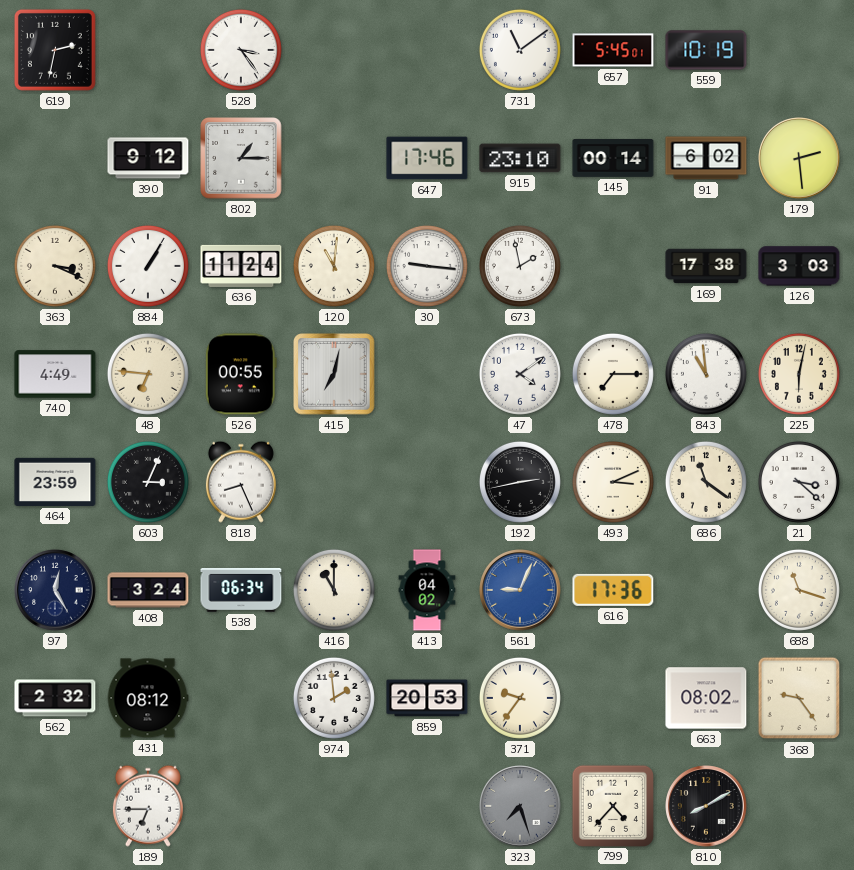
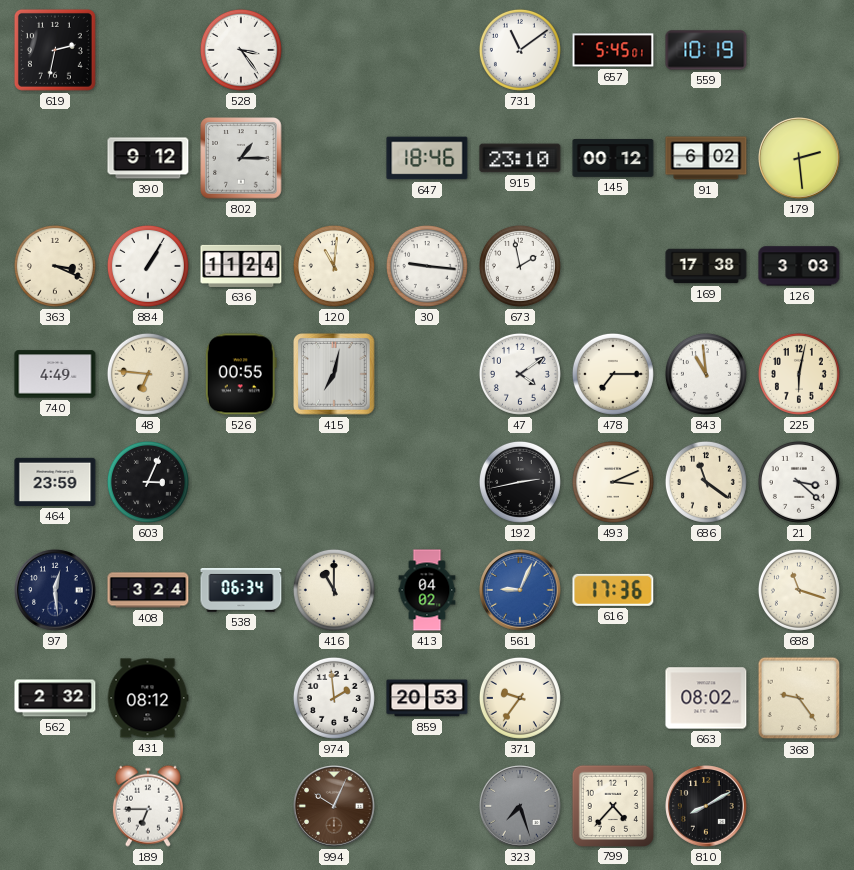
647: 17:46 -> 18:46
145: 00:14 -> 00:12
818: 8:26 -> none
97: 12:25 -> 12:29
994: none -> 10:04
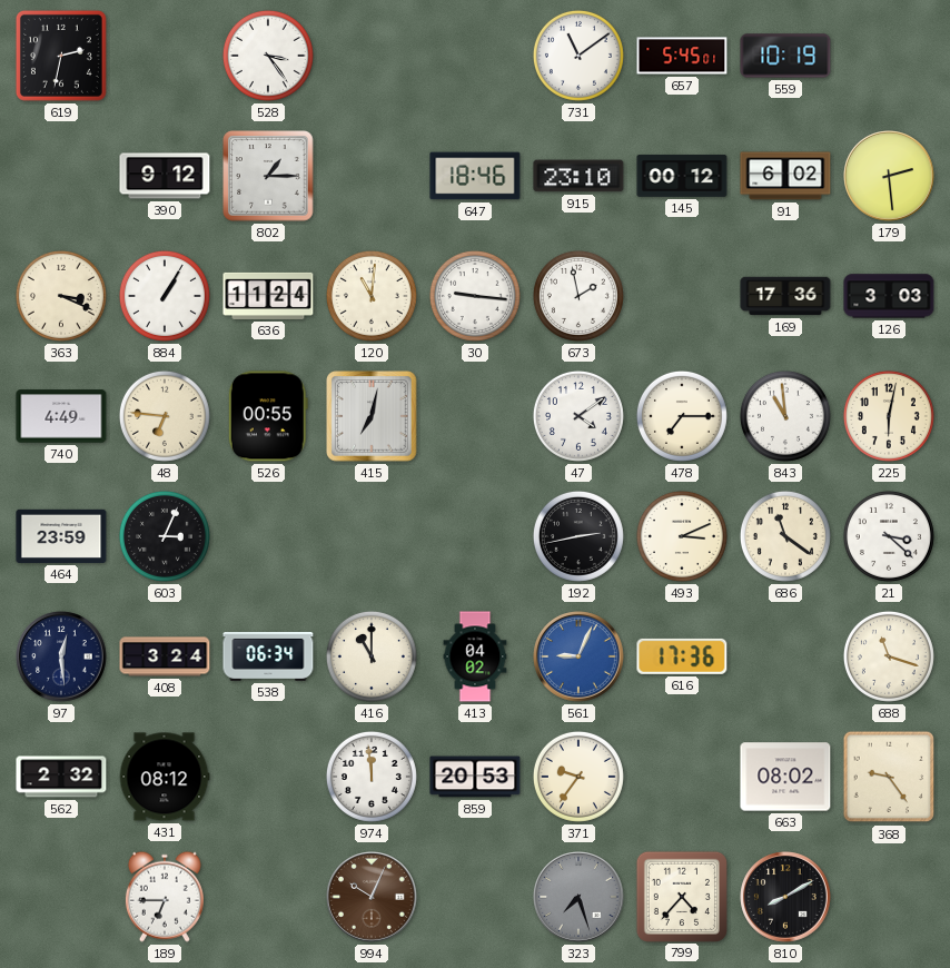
169: 17:38 -> 17:36
974: 1:59 -> 11:59
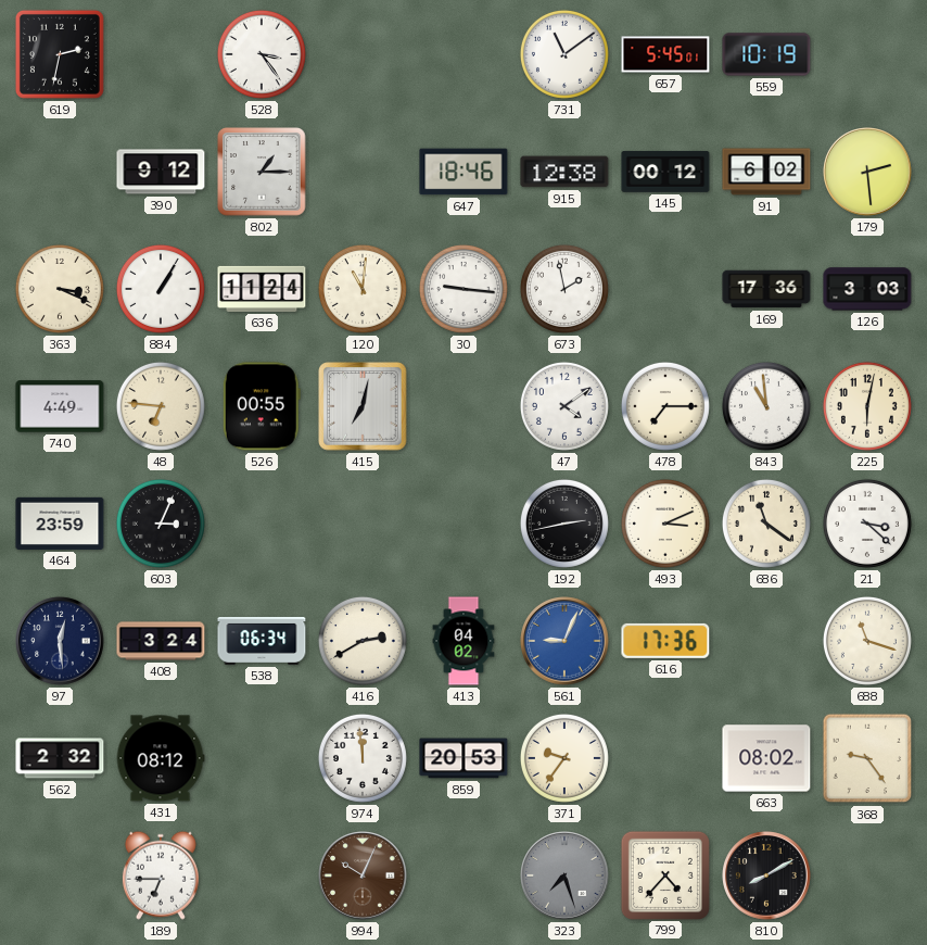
915: 23:10 -> 12:38
416: 11:00 -> 2:40
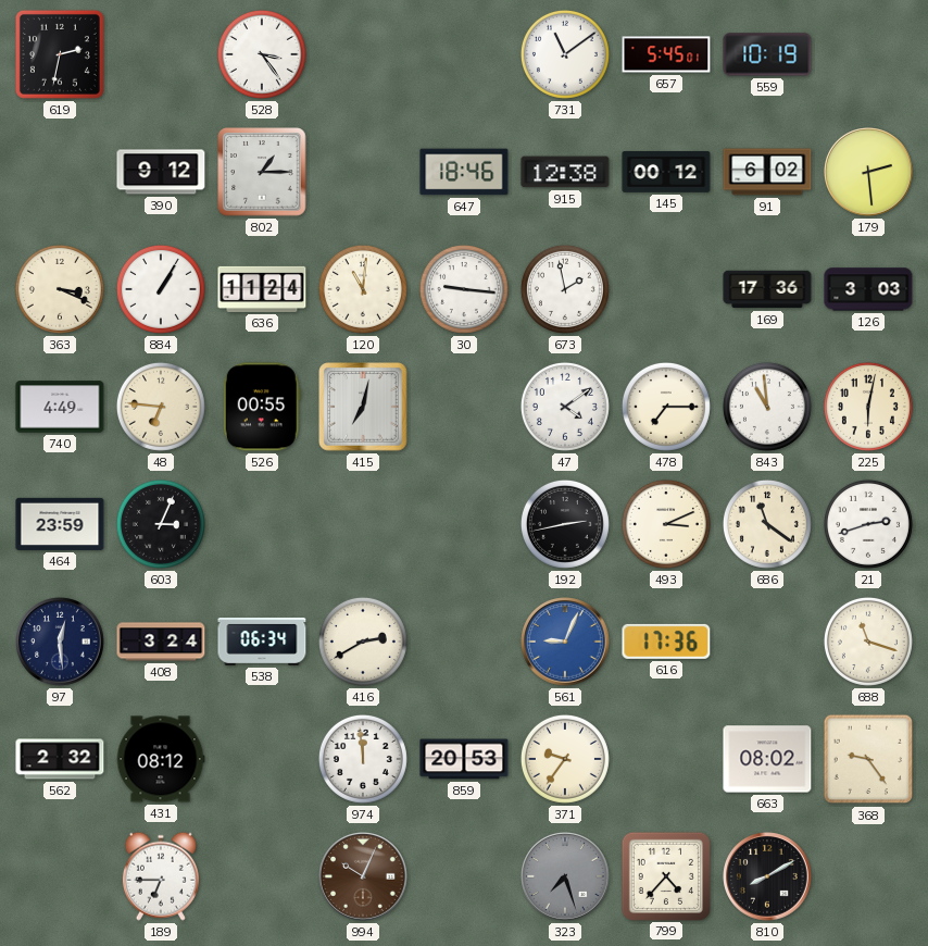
21: 3:22 -> 2:42
413: 04:02 -> none
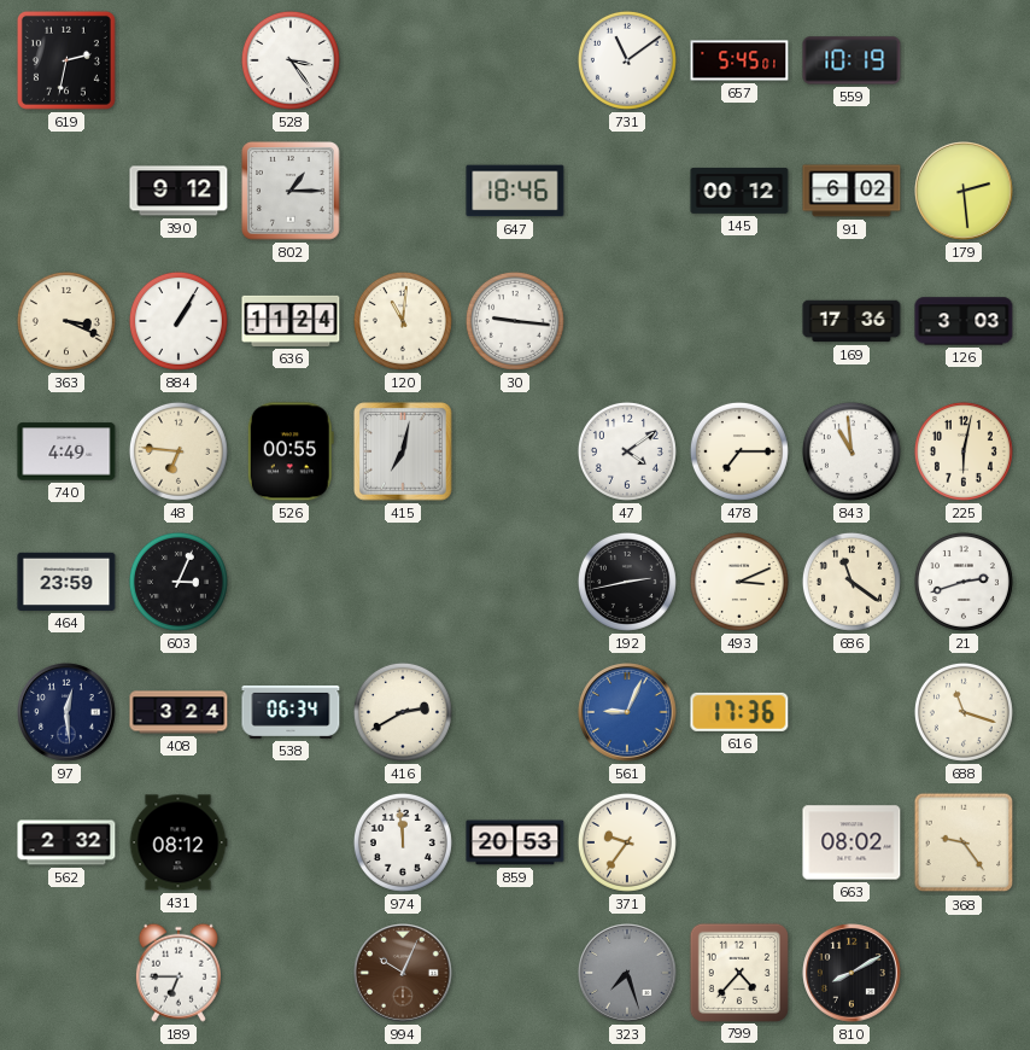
915: 12:38 -> none
673: 1:58 -> none
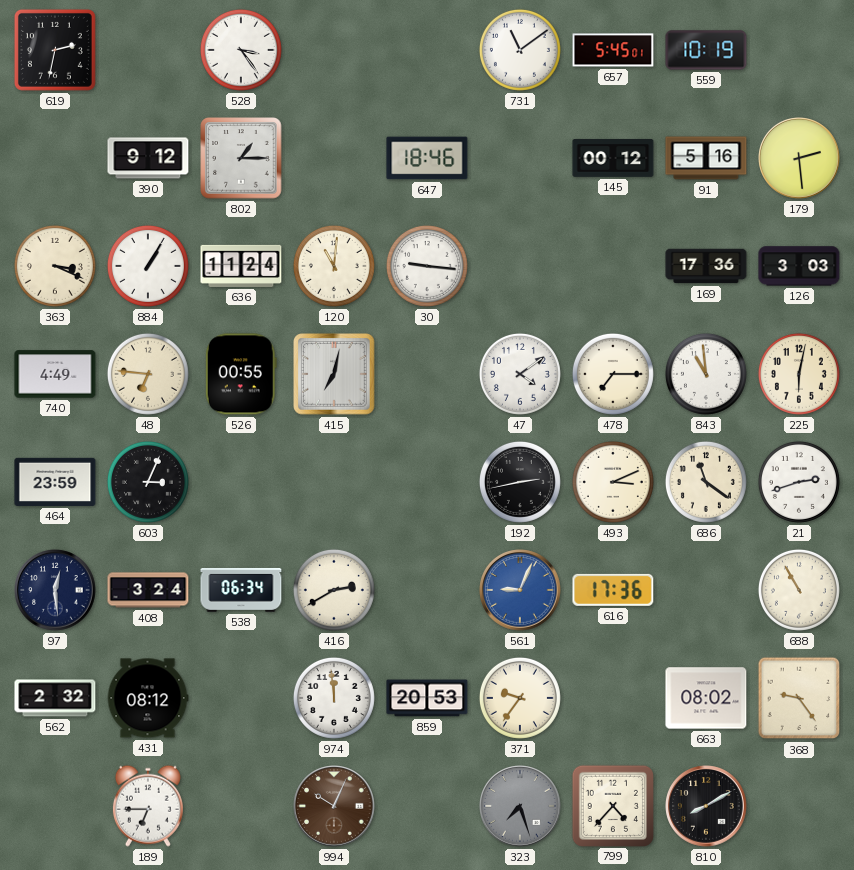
91: 6:02 -> 5:16
688: 11:18 -> 10:55
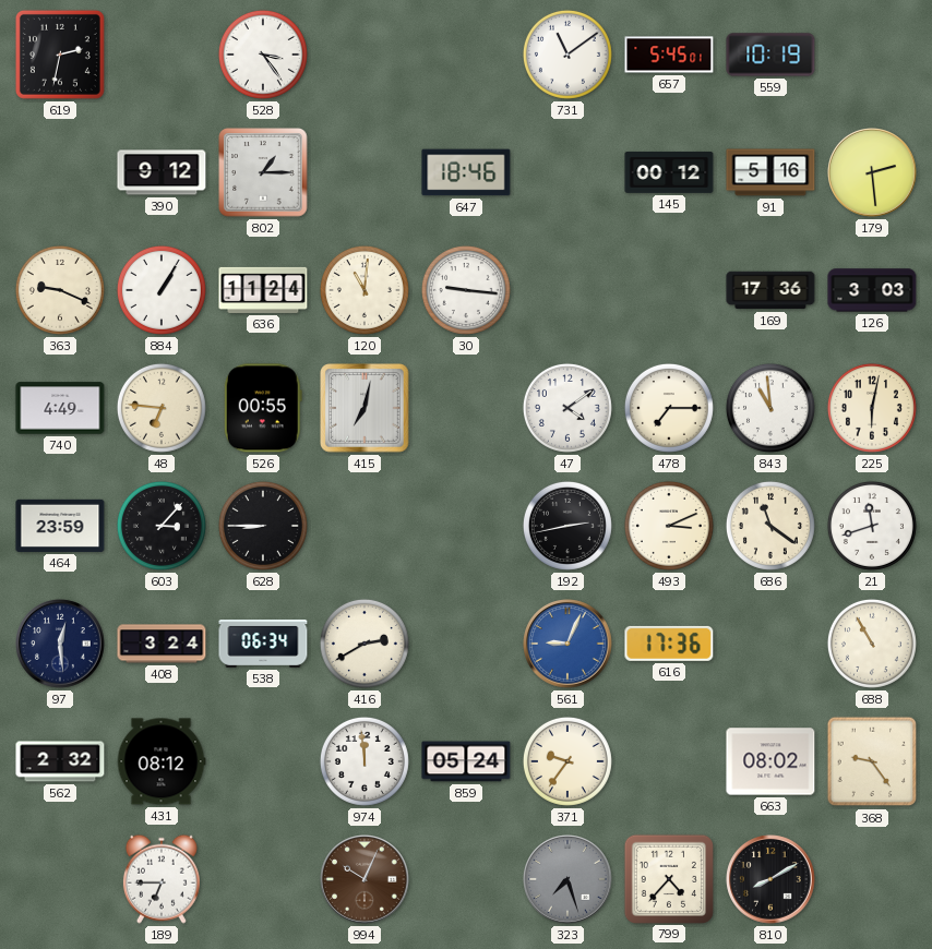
363: 3:19 -> 9:19
603: 3:04 -> 3:07
628: none -> 8:45
21: 2:42 -> 11:42
859: 20:53 -> 05:24
